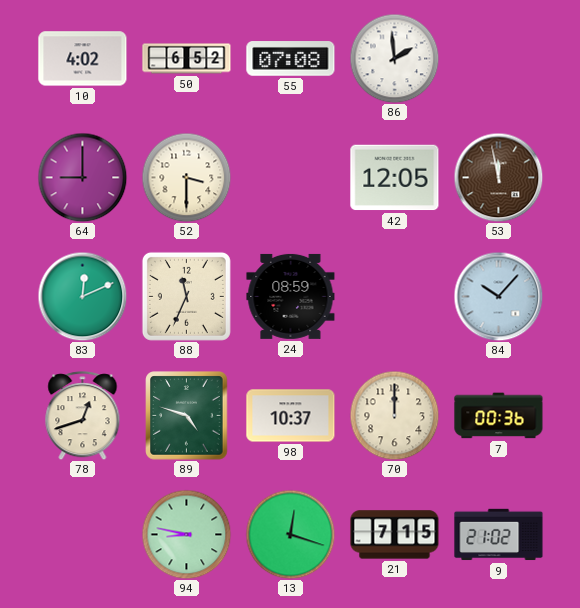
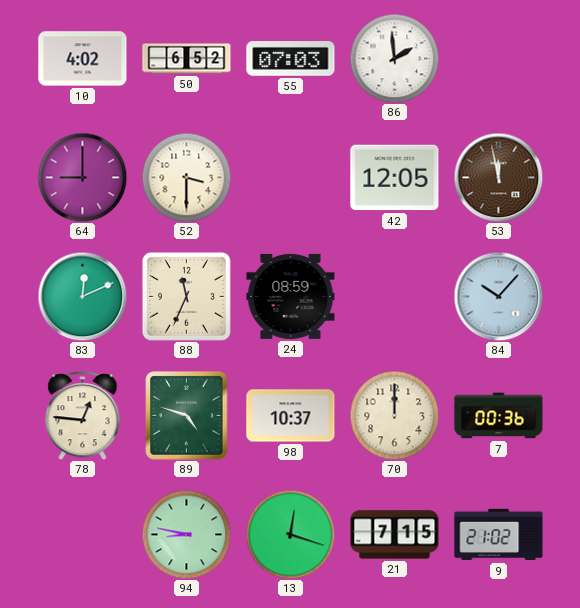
55: 07:08 -> 07:03
78: 12:42 -> 12:46
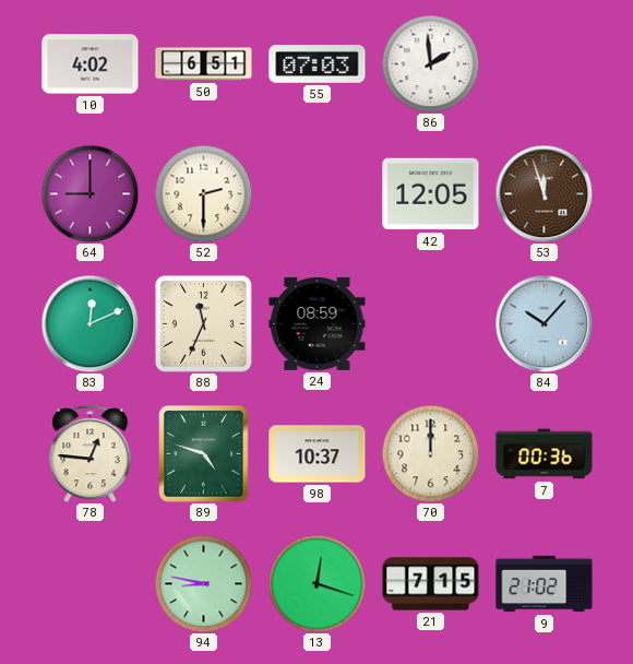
50: 6:52 -> 6:51
52: 3:30 -> 2:30
53: 11:58 -> 11:57
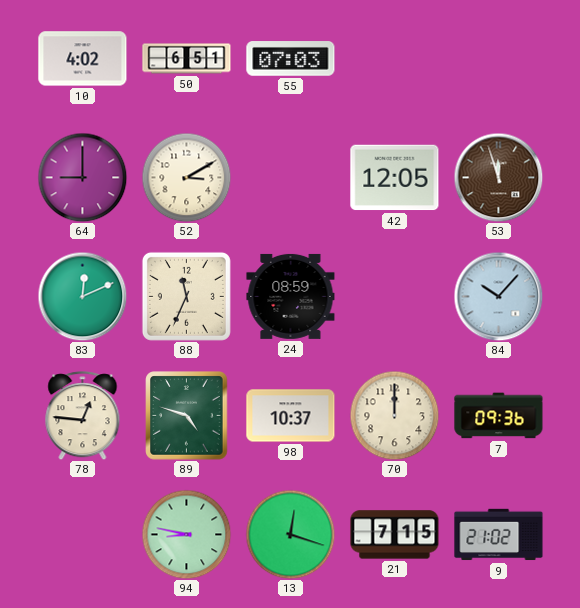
86: 1:59 -> none
52: 2:30 -> 3:10
7: 00:36 -> 09:36
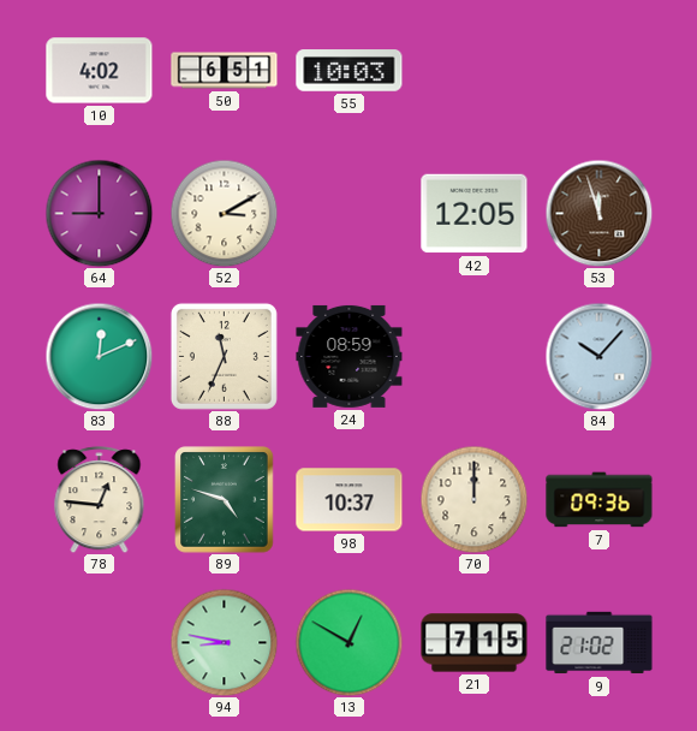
55: 07:03 -> 10:03
13: 12:18 -> 12:50
